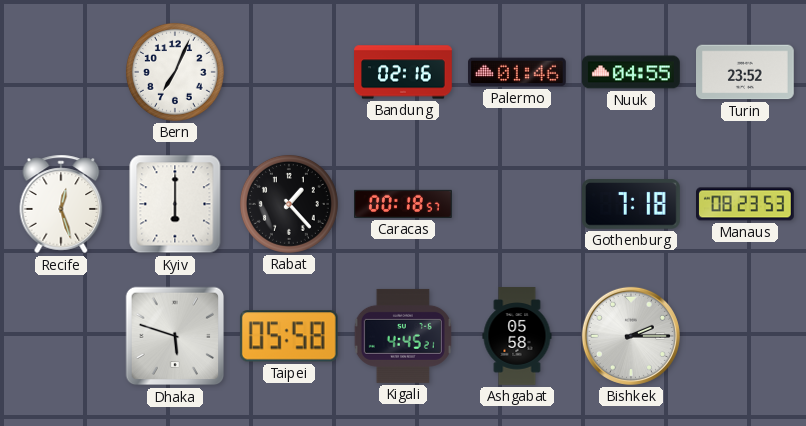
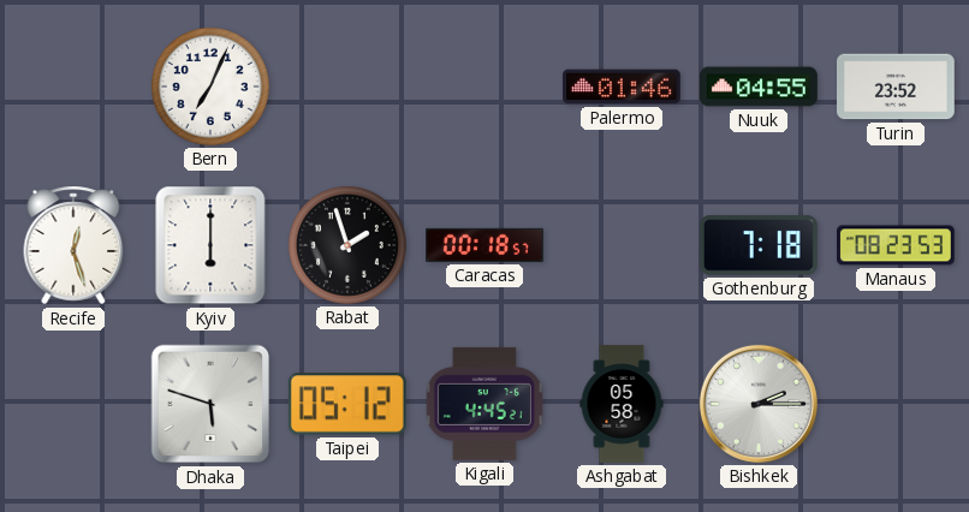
Bandung: 02:16 -> none
Rabat: 1:23 -> 1:57
Taipei: 05:58 -> 05:12
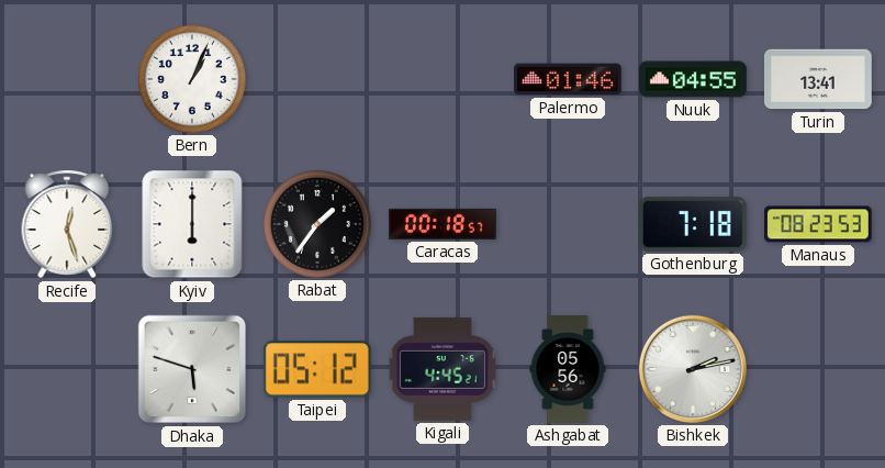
Bern: 7:04 -> 1:04
Turin: 23:52 -> 13:41
Rabat: 1:57 -> 1:36
Ashgabat: 05:58 -> 05:56
Bishkek: 2:15 -> 2:13
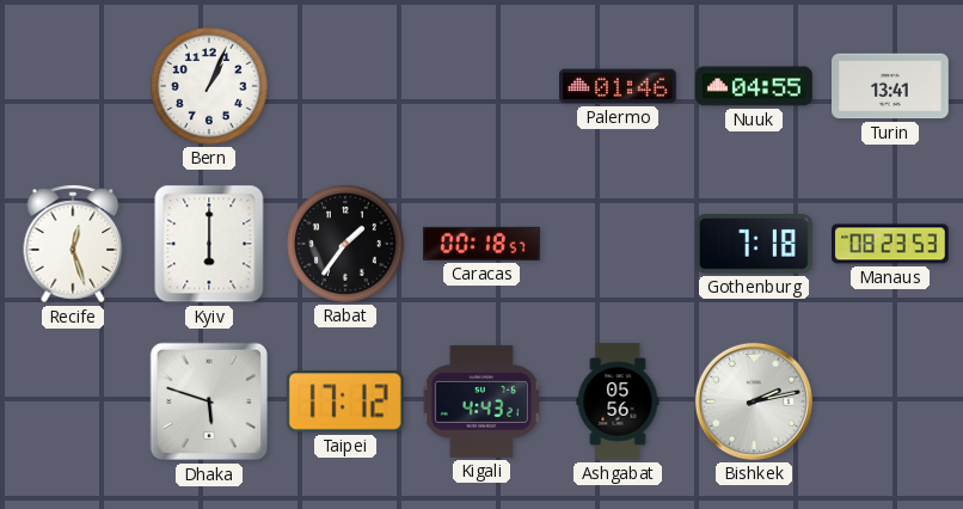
Taipei: 05:12 -> 17:12
Kigali: 4:45 -> 4:43
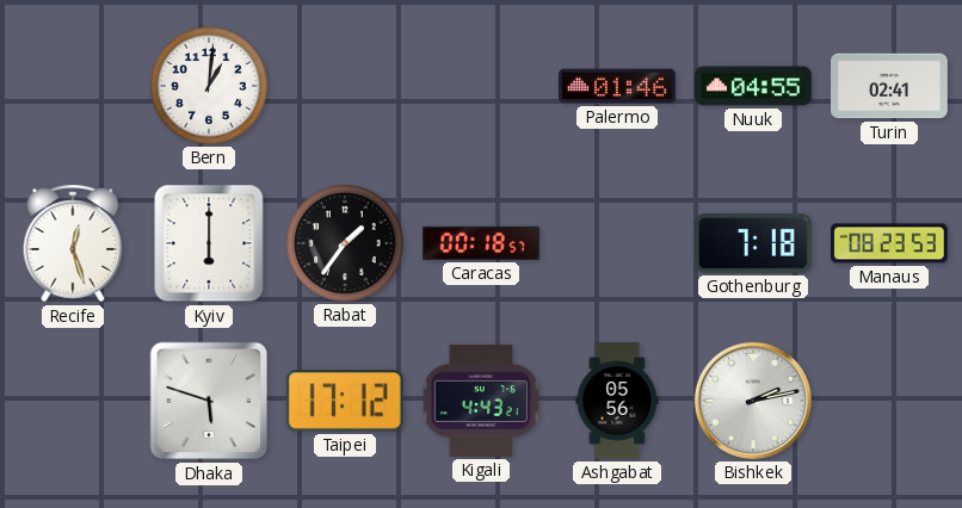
Bern: 1:04 -> 1:01
Turin: 13:41 -> 02:41
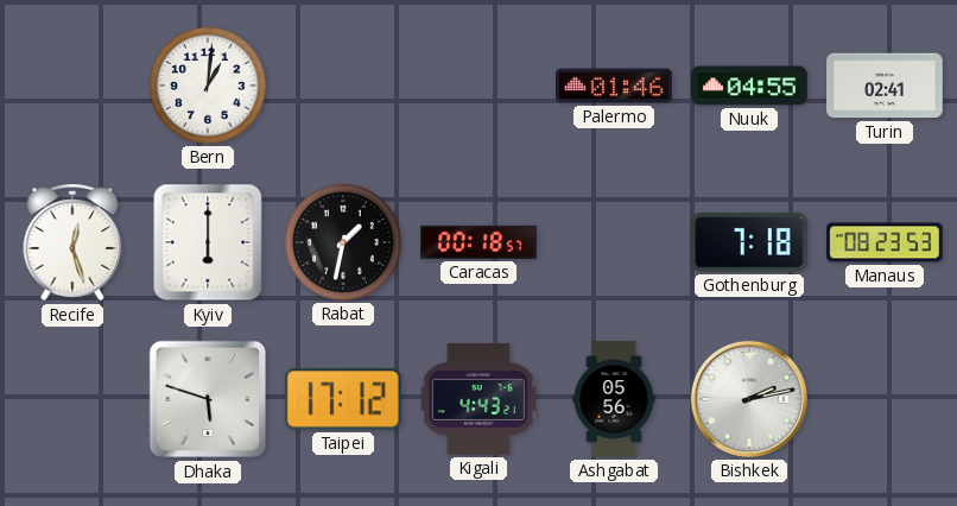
Rabat: 1:36 -> 1:32
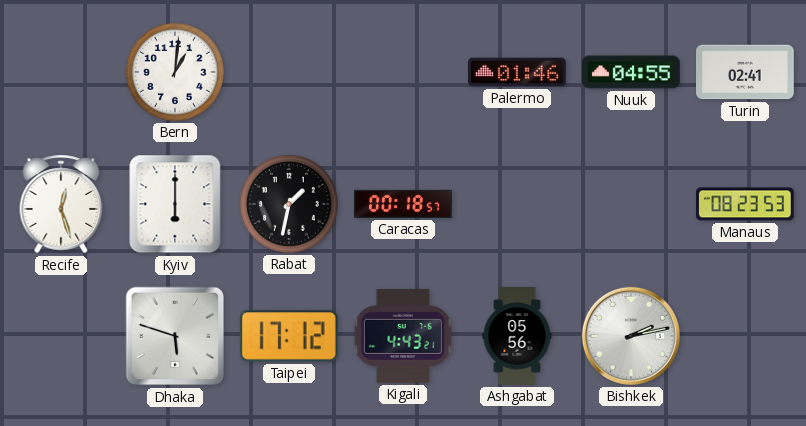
Gothenburg: 7:18 -> none
